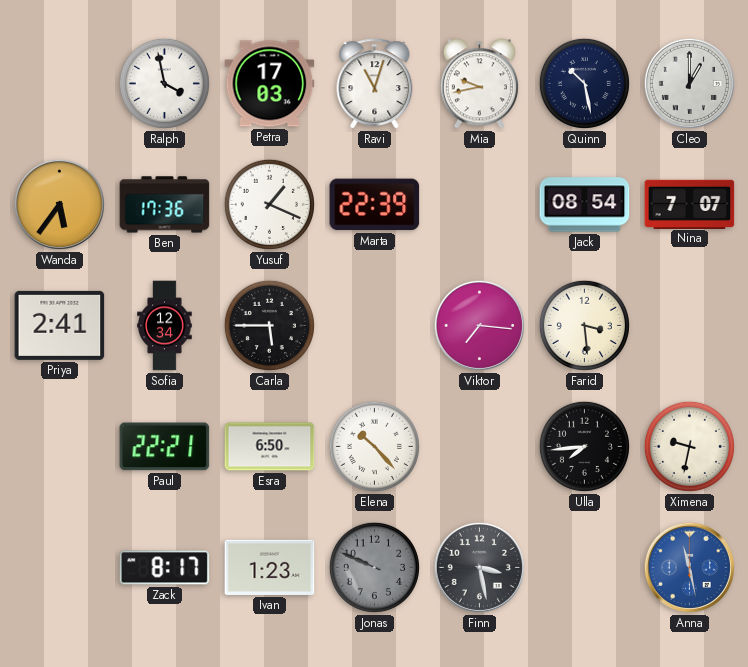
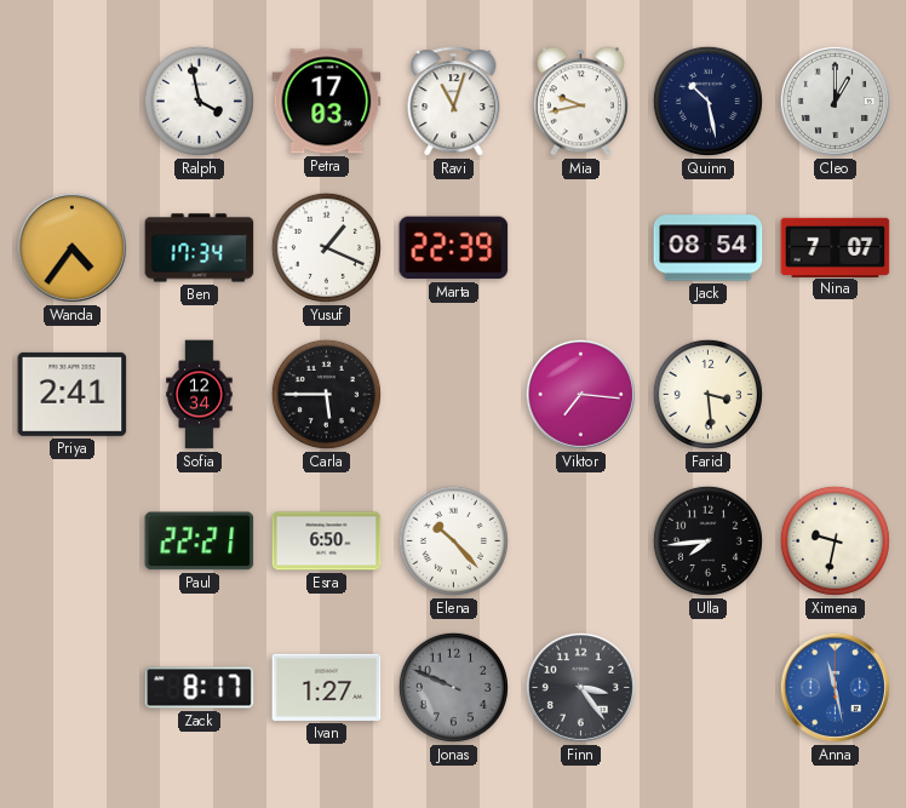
Wanda: 5:36 -> 4:36
Ben: 17:36 -> 17:34
Ivan: 1:23 -> 1:27
Finn: 3:28 -> 3:24
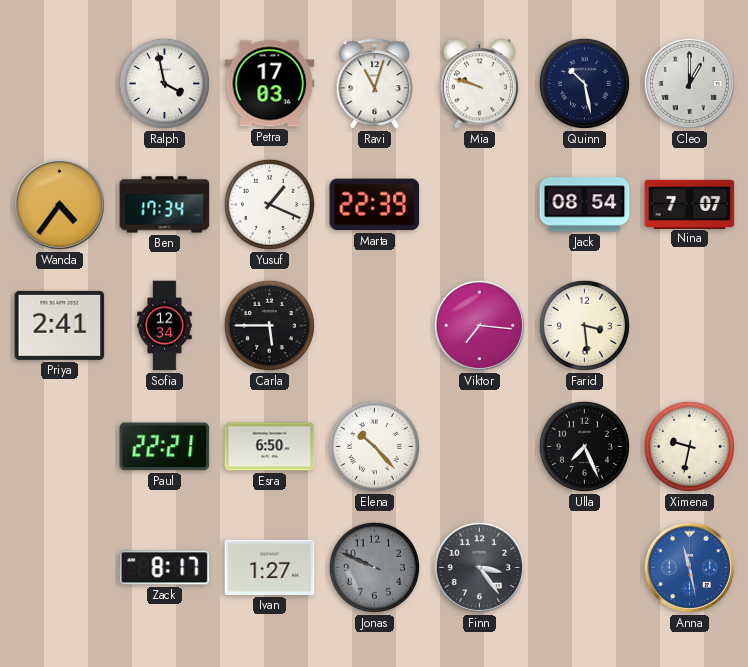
Mia: 9:43 -> 9:48
Ulla: 7:44 -> 7:26
